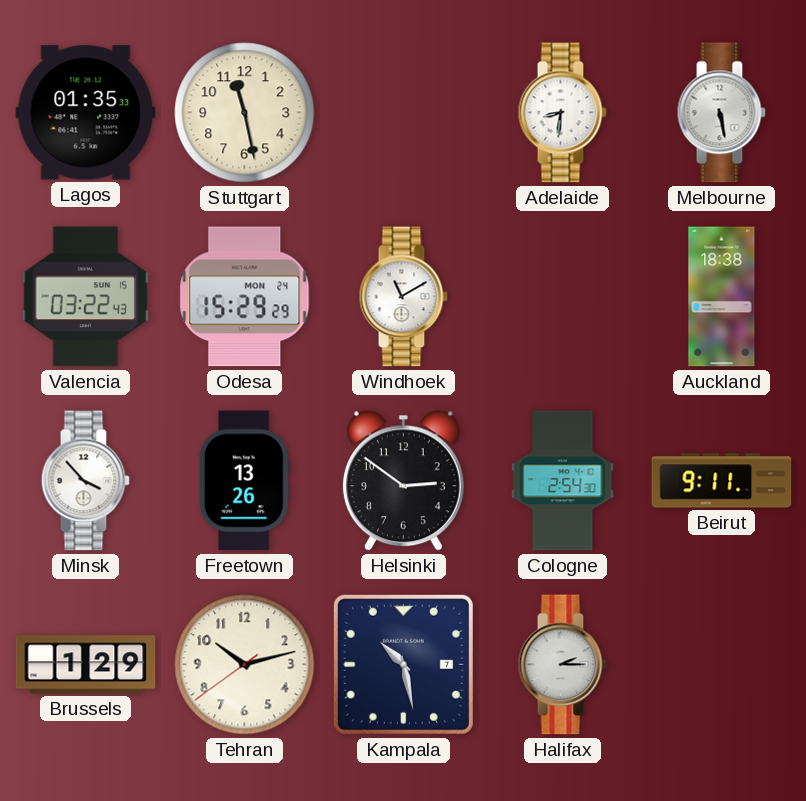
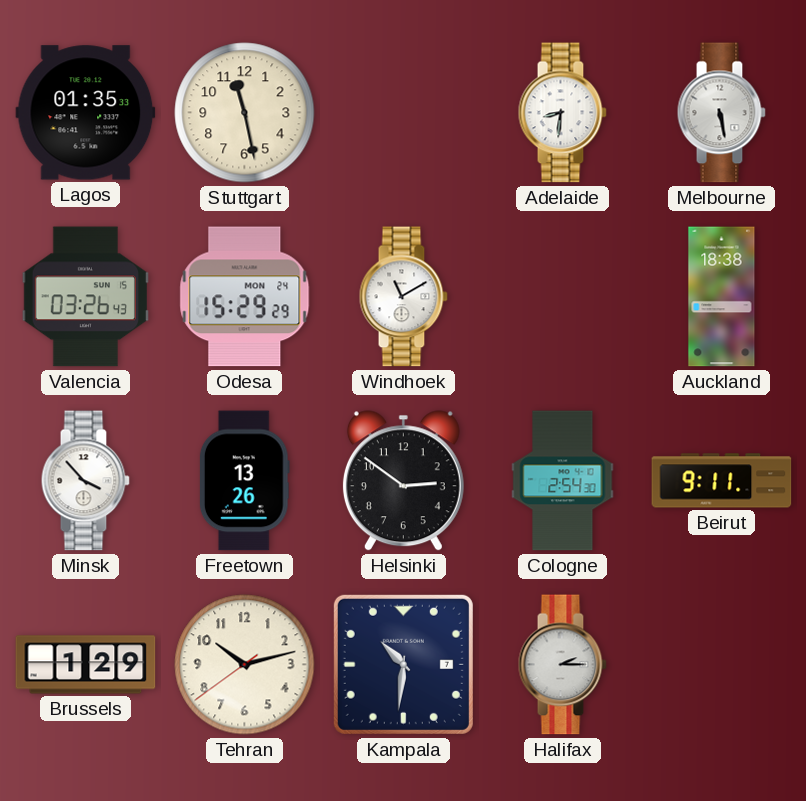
Valencia: 03:22 -> 03:26
Kampala: 10:28 -> 10:31
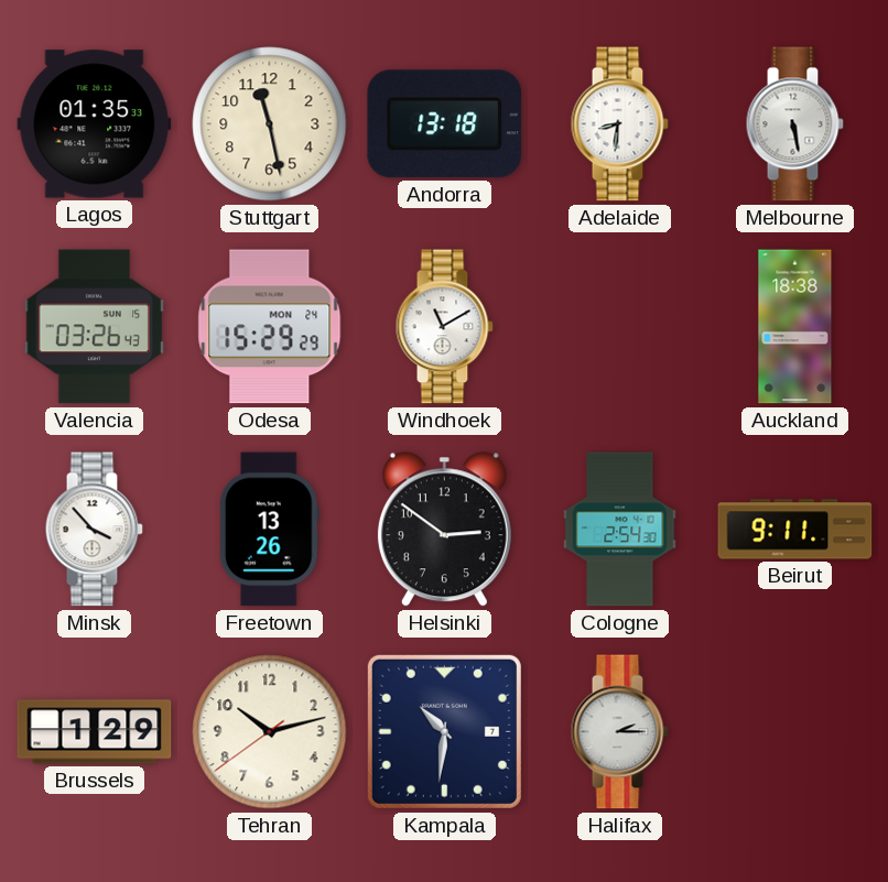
Andorra: none -> 13:18
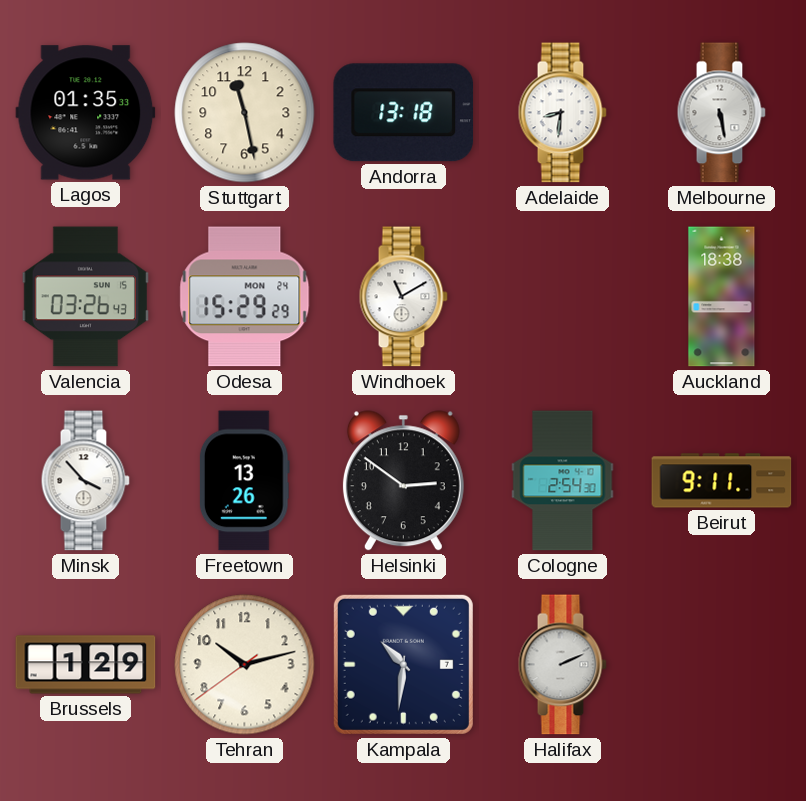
Halifax: 2:15 -> 2:11
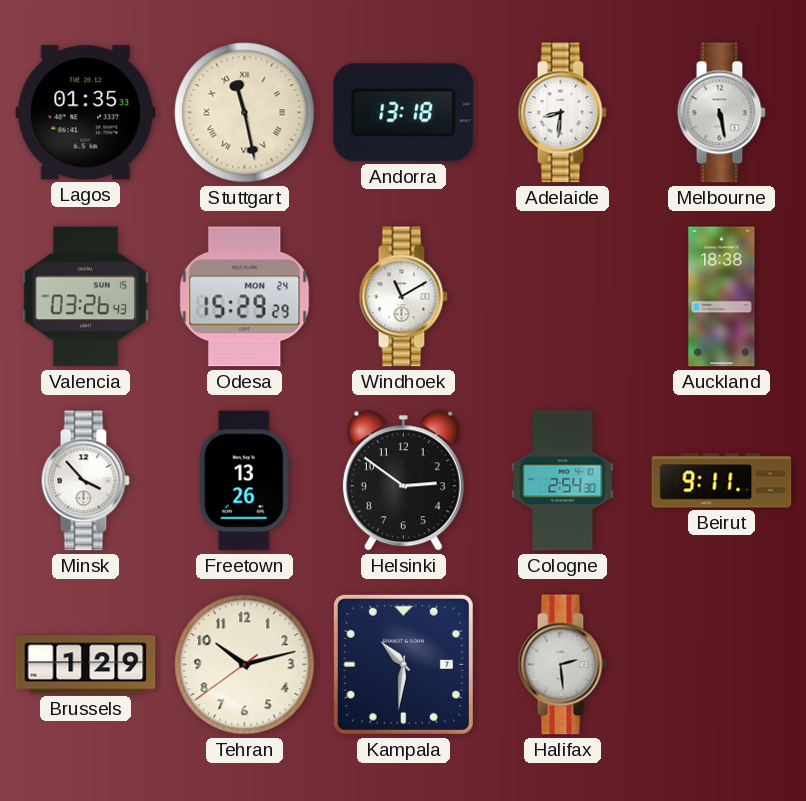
Stuttgart numerals: Arabic -> Roman
Halifax: 2:11 -> 2:29
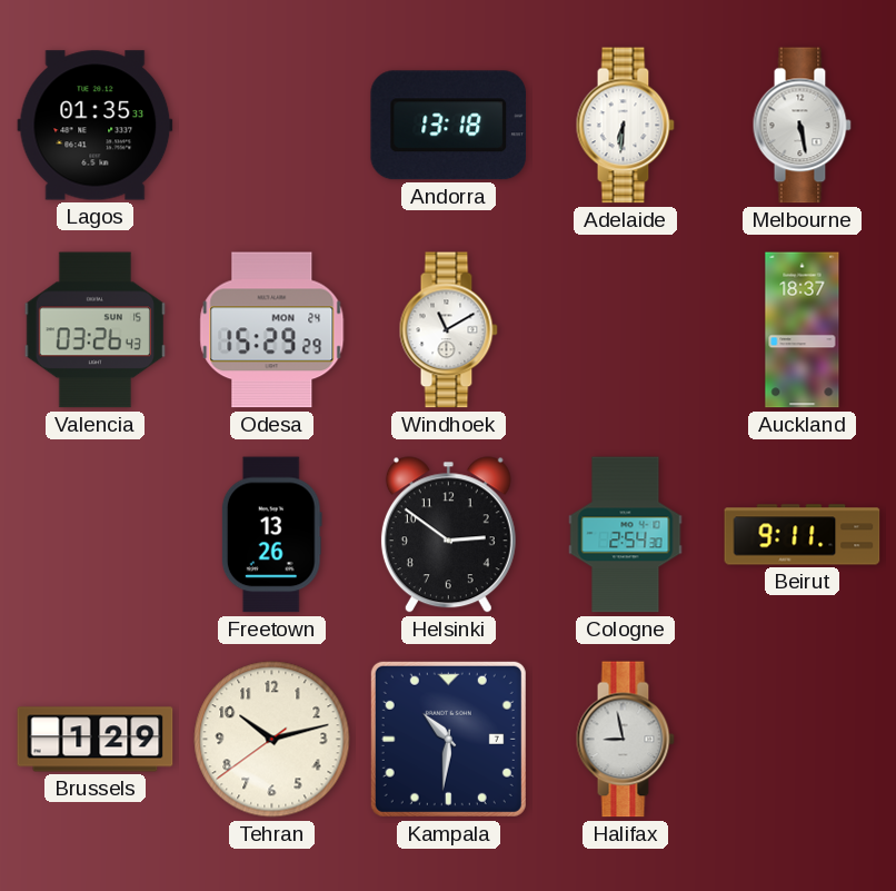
Stuttgart: 11:28 -> none
Adelaide: 8:31 -> 6:31
Auckland: 18:38 -> 18:37
Minsk: 3:53 -> none
Halifax: 2:29 -> 8:58
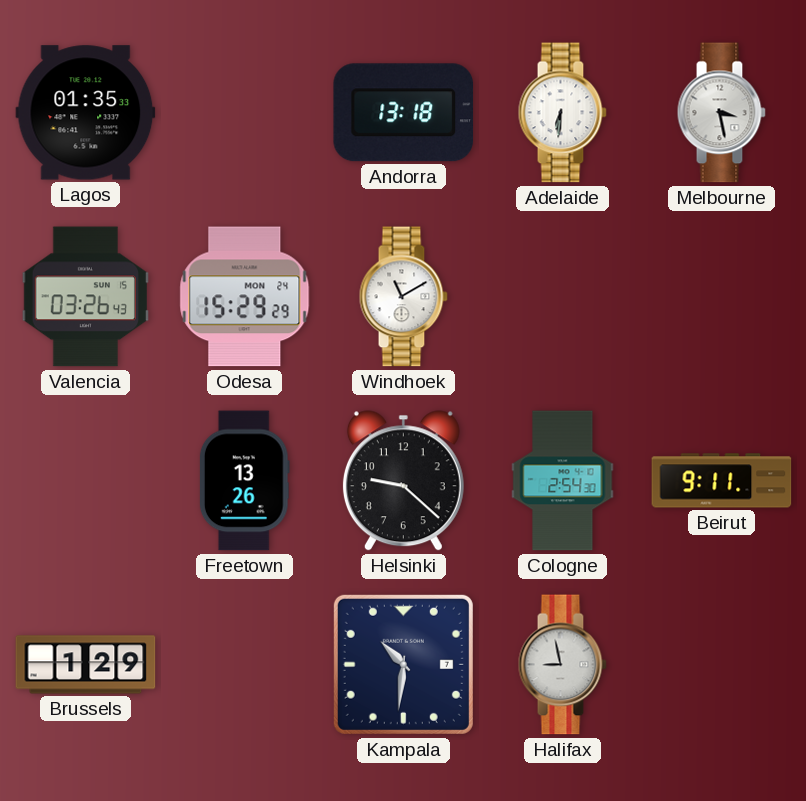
Melbourne: 5:28 -> 3:28
Auckland: 18:37 -> none
Helsinki: 2:51 -> 9:22
Tehran: 10:12 -> none
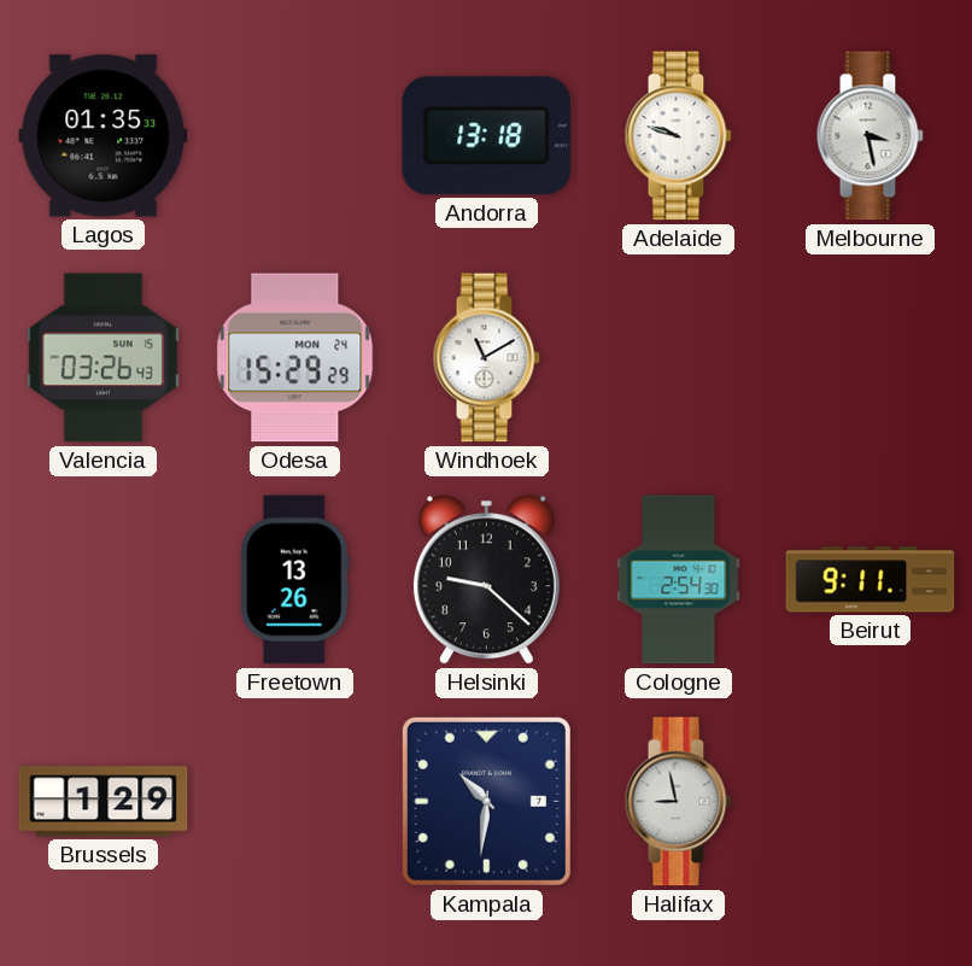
Adelaide: 6:31 -> 9:48
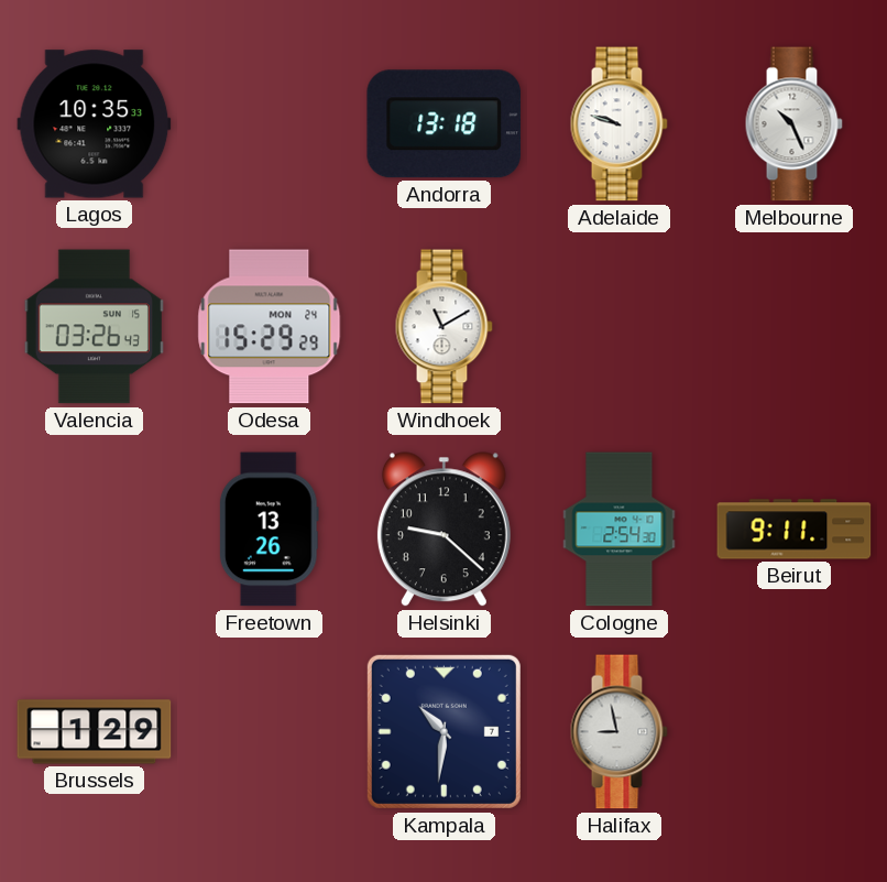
Lagos: 01:35 -> 10:35
Melbourne: 3:28 -> 10:26
